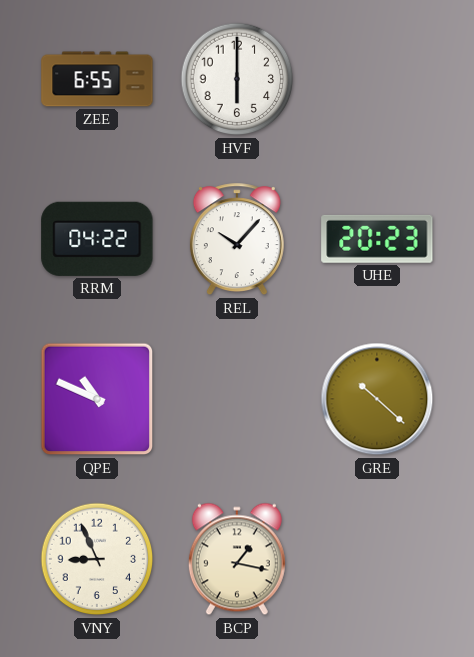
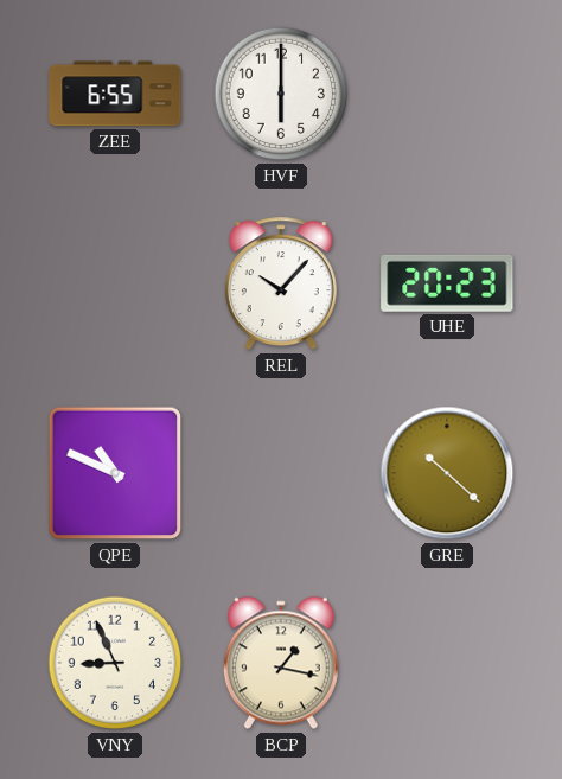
RRM: 04:22 -> none
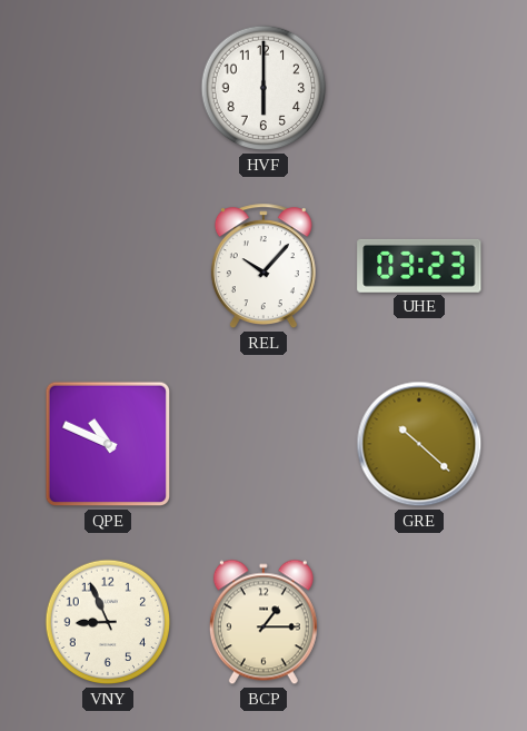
ZEE: 6:55 -> none
UHE: 20:23 -> 03:23
BCP: 1:17 -> 1:15
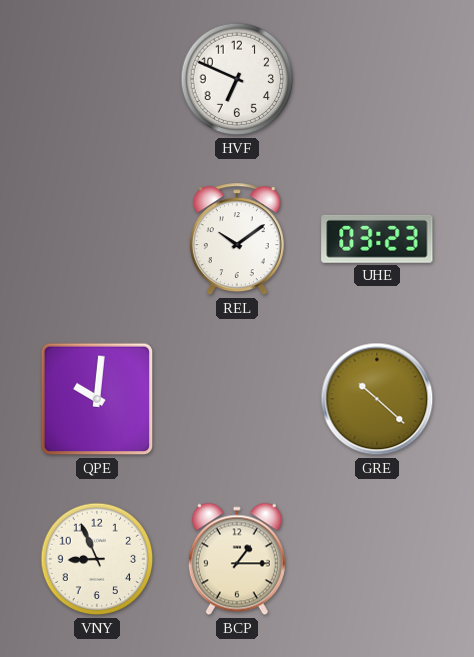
HVF: 6:00 -> 6:49
REL: 10:07 -> 10:09
QPE: 10:49 -> 10:01
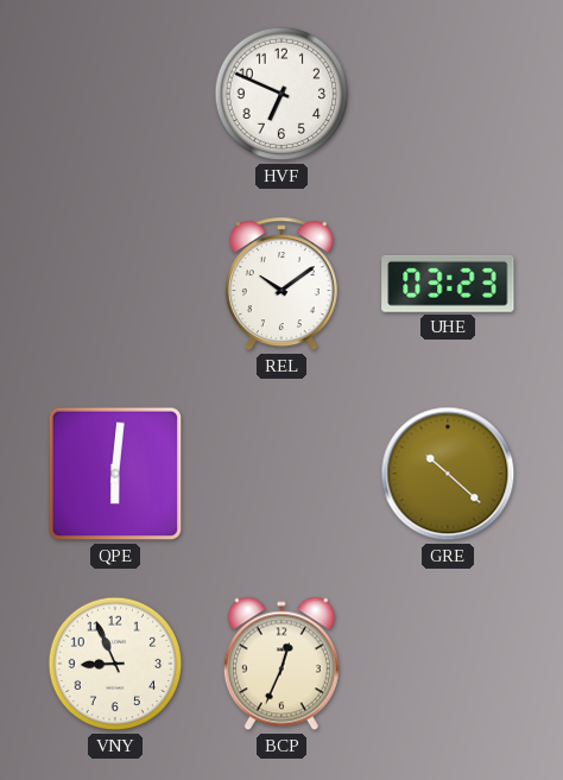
QPE: 10:01 -> 6:01
BCP: 1:15 -> 12:34
